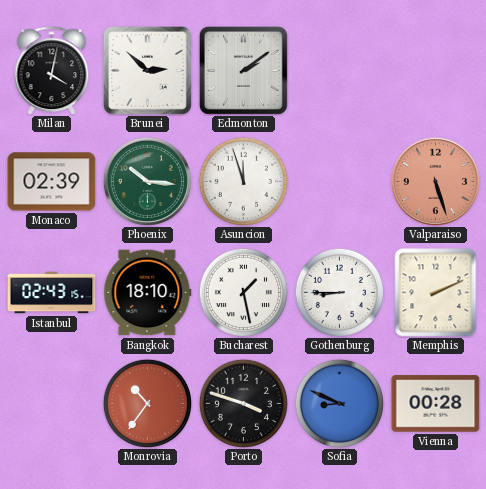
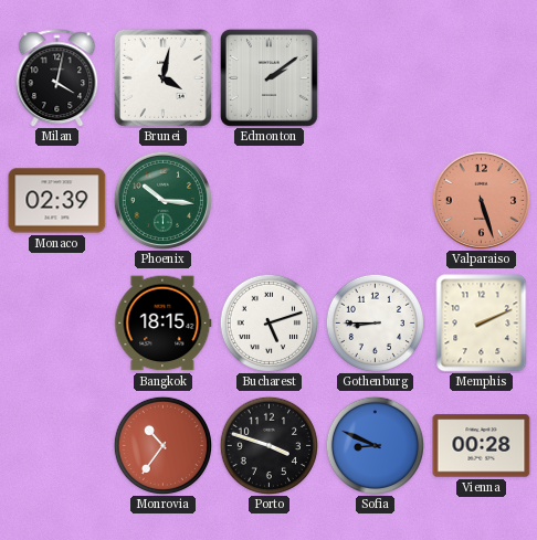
Brunei: 2:52 -> 4:02
Asuncion: 11:57 -> none
Istanbul: 02:43 -> none
Bangkok: 18:10 -> 18:15
Bucharest: 1:28 -> 5:12
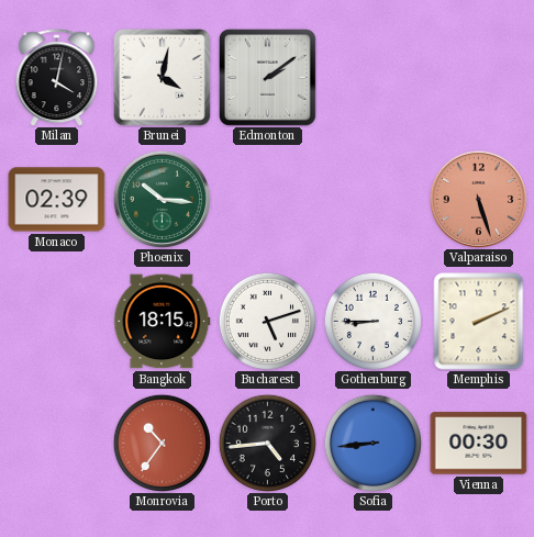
Porto: 3:48 -> 4:44
Sofia: 8:49 -> 8:44
Vienna: 00:28 -> 00:30
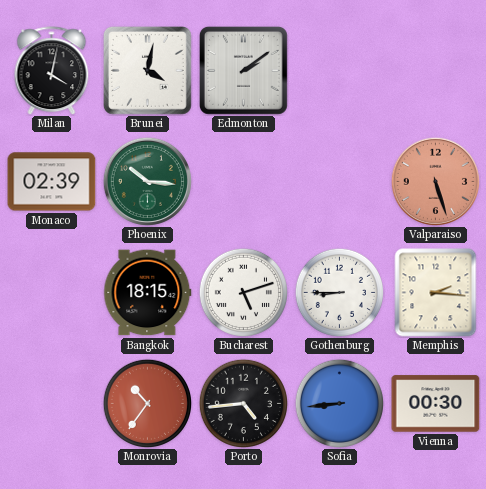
Memphis: 2:11 -> 2:16
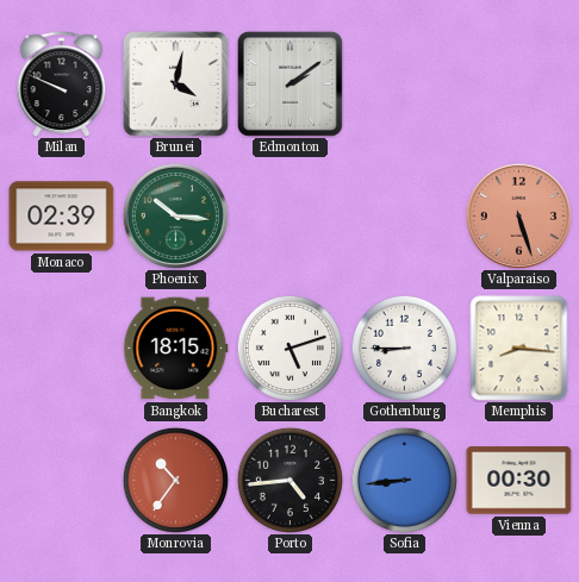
Milan: 4:02 -> 9:49
Memphis: 2:16 -> 8:16
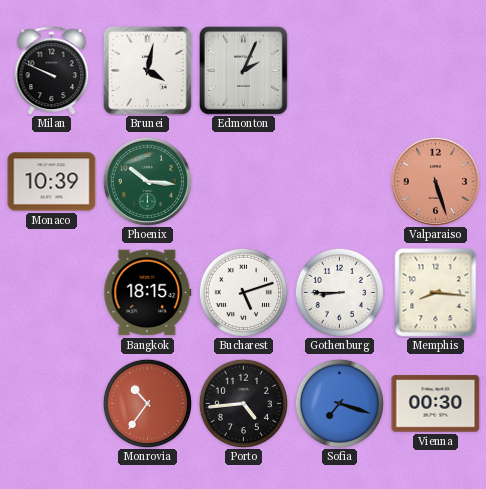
Edmonton: 2:09 -> 2:04
Monaco: 02:39 -> 10:39
Sofia: 8:44 -> 7:18
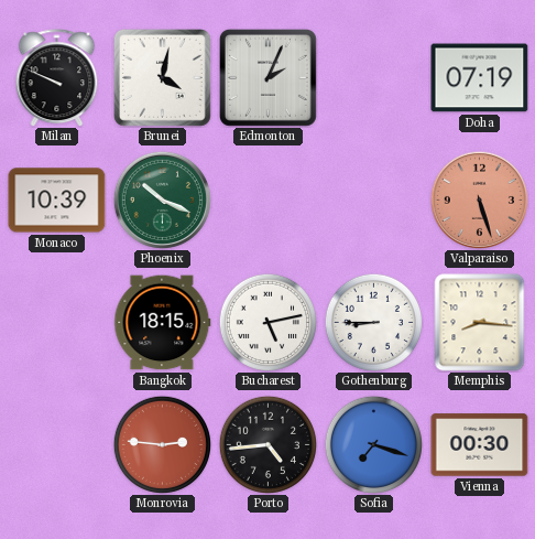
Doha: none -> 07:19
Phoenix: 10:16 -> 10:19
Bucharest: 5:12 -> 5:13
Monrovia: 10:36 -> 2:46
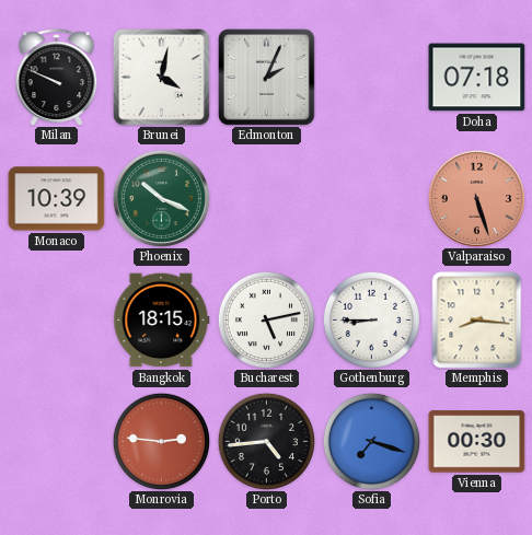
Doha: 07:19 -> 07:18
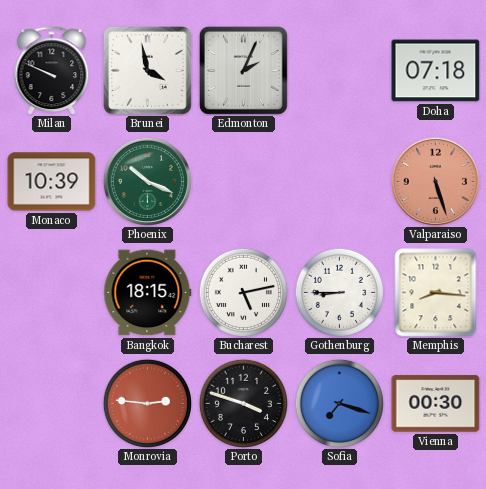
Brunei: 4:02 -> 3:58
Porto: 4:44 -> 3:48
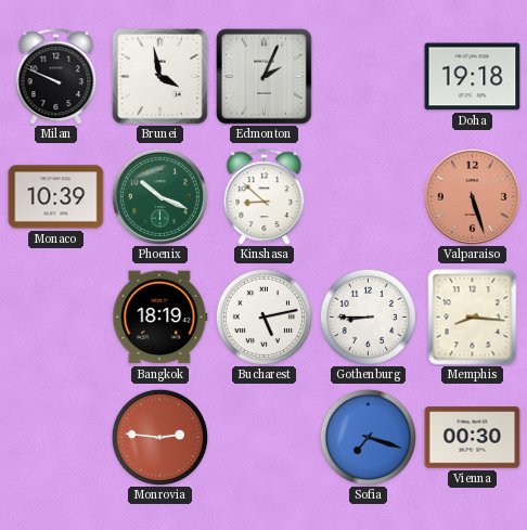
Doha: 07:18 -> 19:18
Kinshasa: none -> 8:52
Bangkok: 18:15 -> 18:19
Porto: 3:48 -> none
